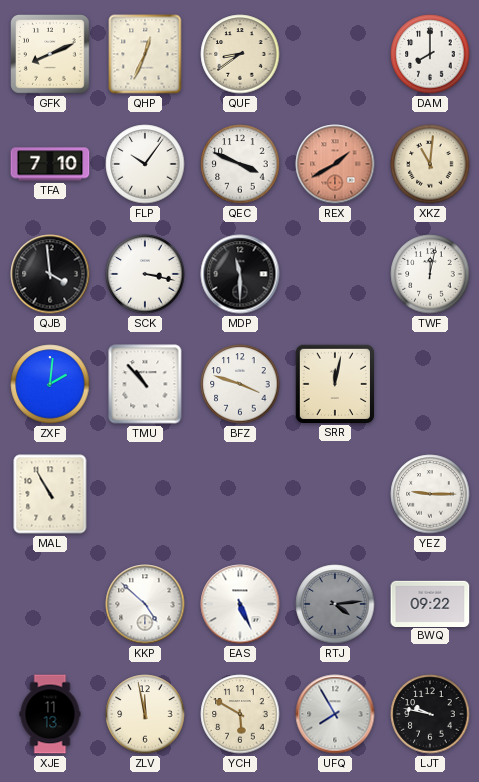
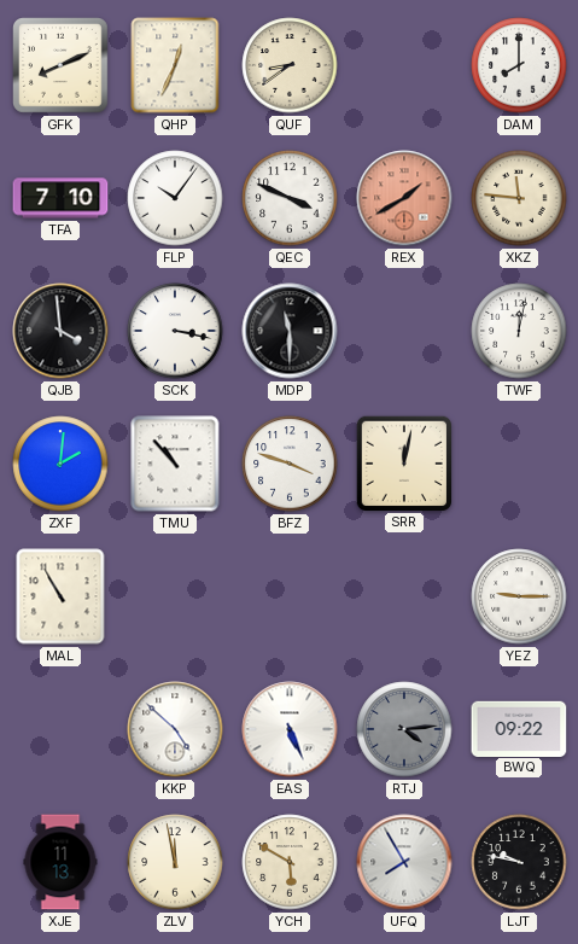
XKZ: 11:01 -> 11:46
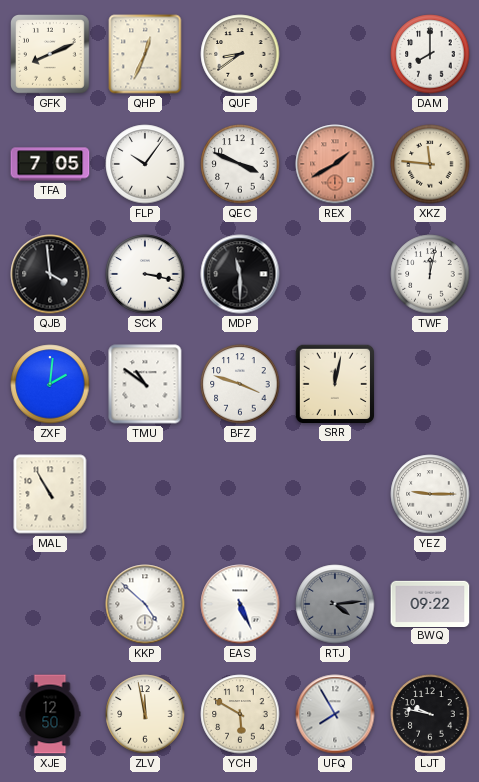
TFA: 7:10 -> 7:05
TMU: 10:53 -> 10:51
XJE: 11:13 -> 12:50
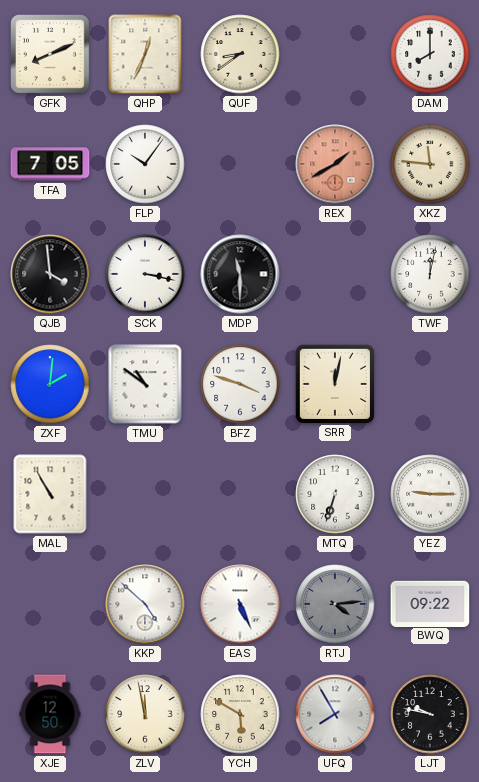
QEC: 3:49 -> none
MTQ: none -> 6:33
